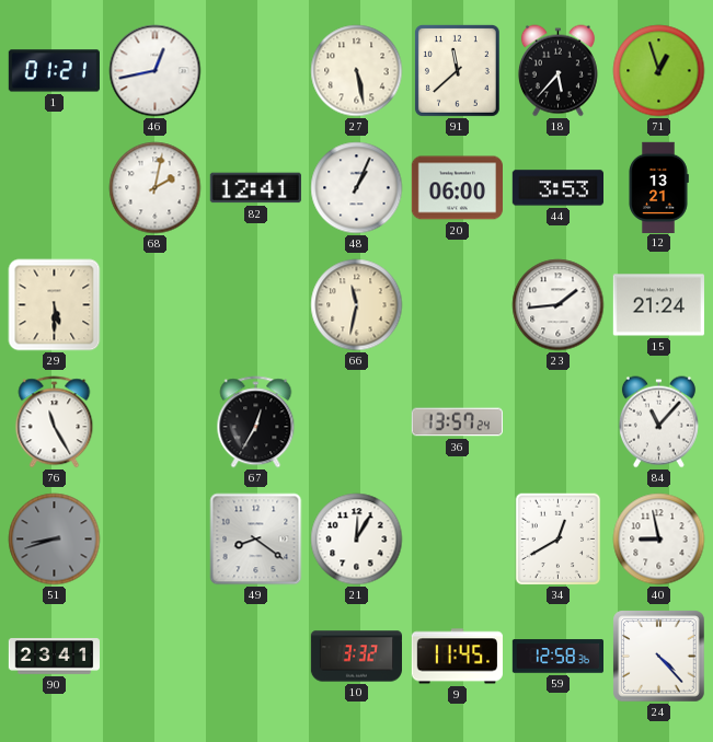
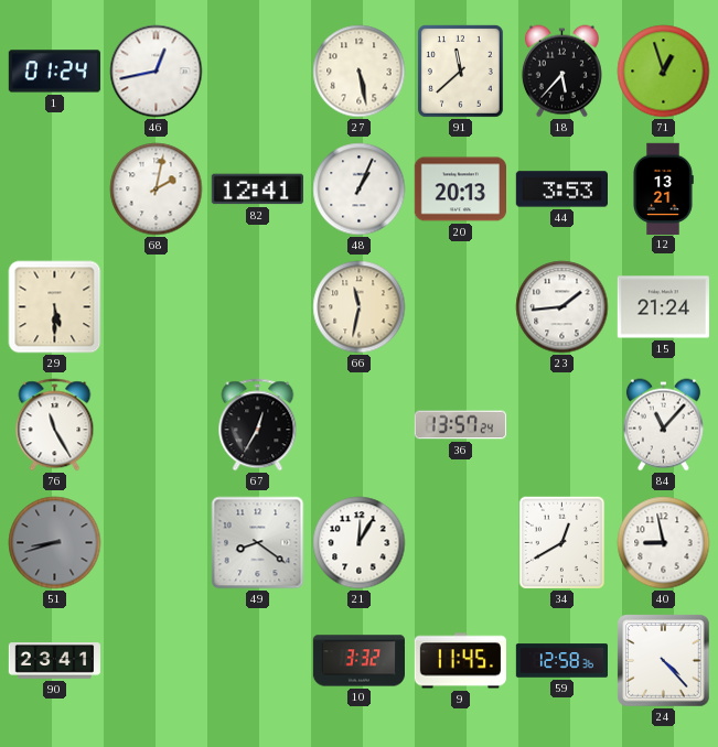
1: 01:21 -> 01:24
20: 06:00 -> 20:13
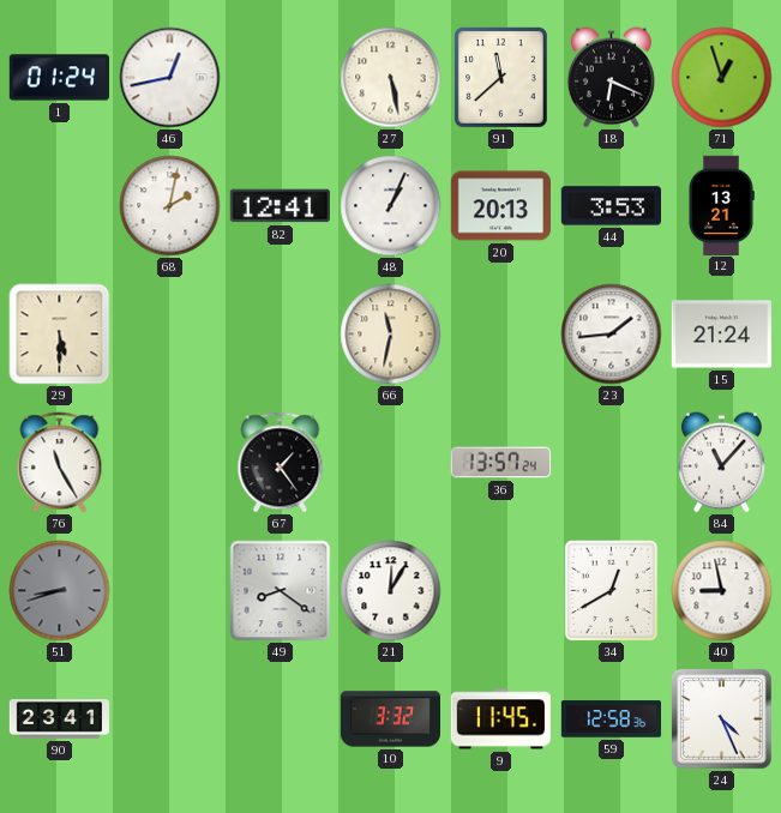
18: 5:37 -> 6:19
67: 12:35 -> 1:24
24: 4:23 -> 4:26
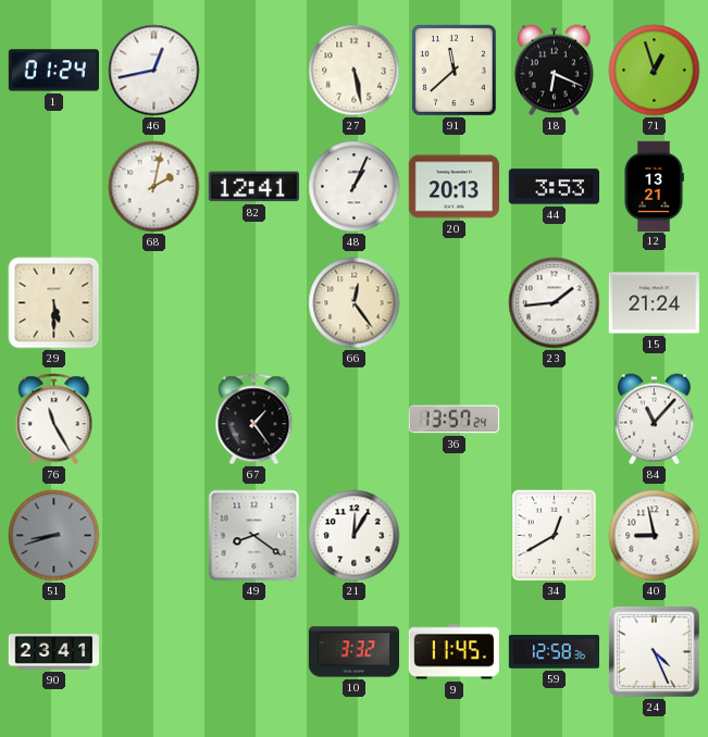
66: 11:32 -> 12:24
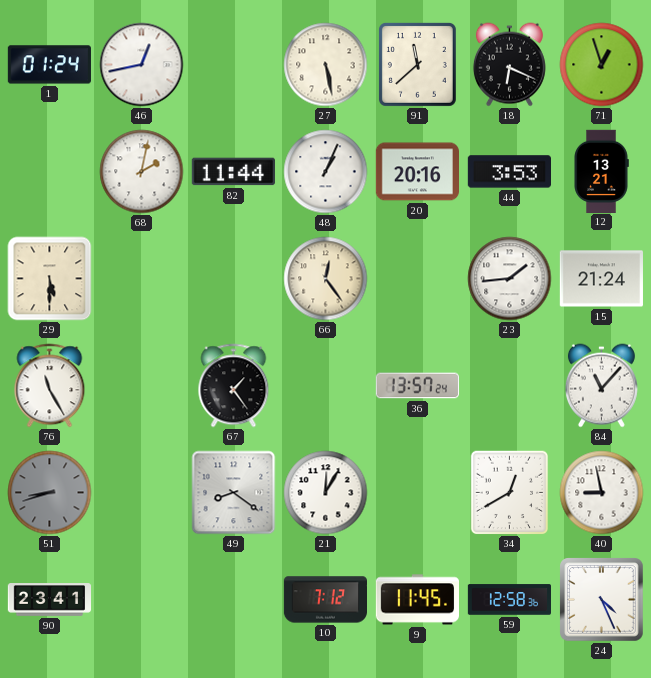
82: 12:41 -> 11:44
20: 20:13 -> 20:16
10: 3:32 -> 7:12
